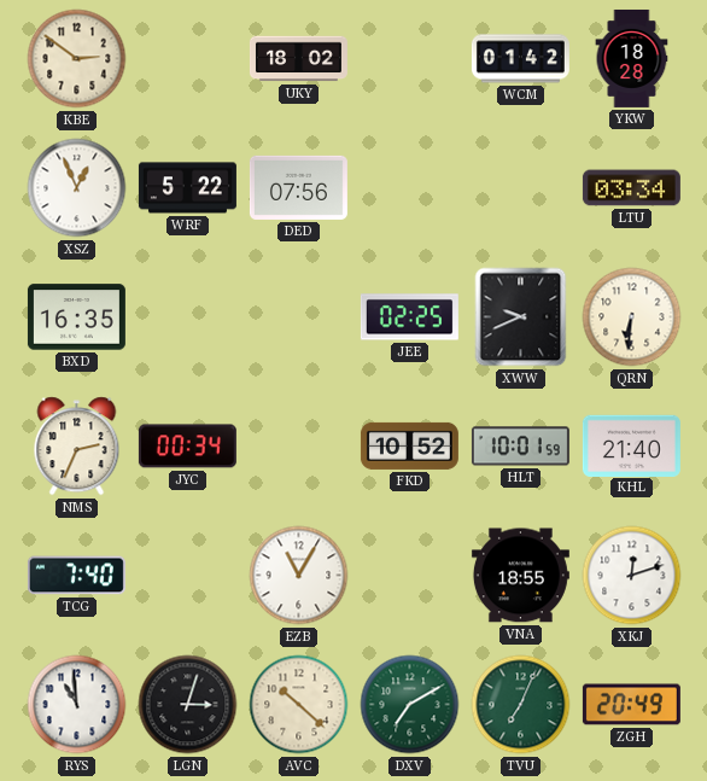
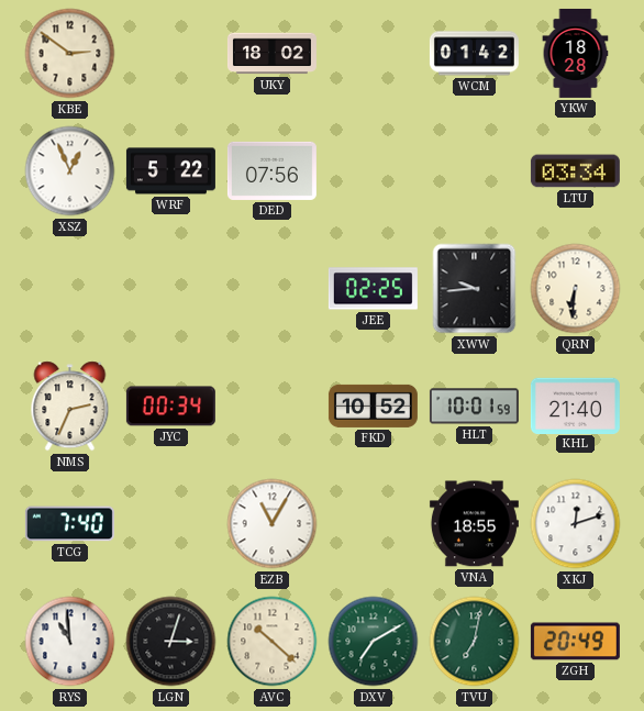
BXD: 16:35 -> none
XWW: 9:41 -> 9:44
TVU: 7:04 -> 7:02
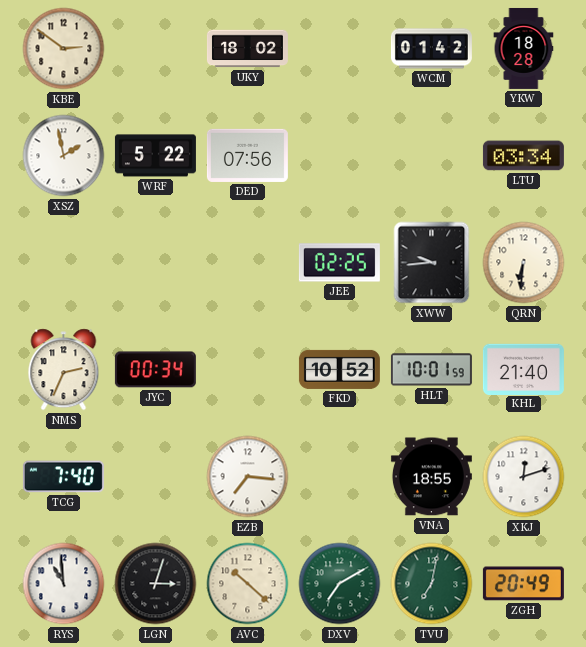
XSZ: 12:56 -> 1:58
EZB: 11:05 -> 7:16
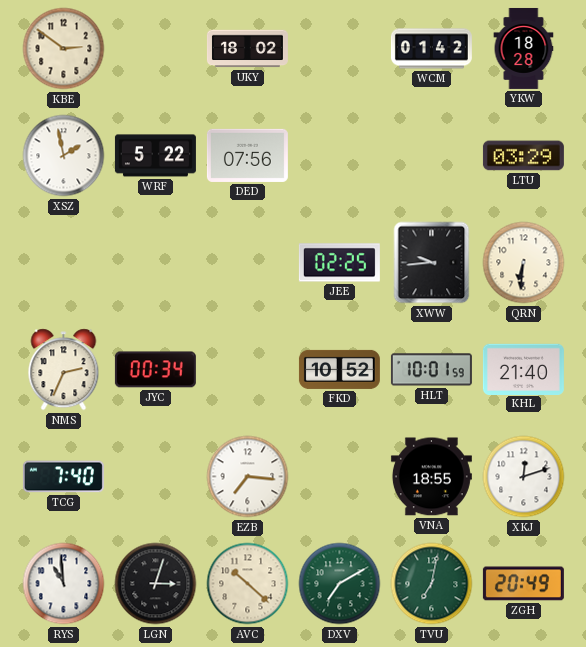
LTU: 03:34 -> 03:29
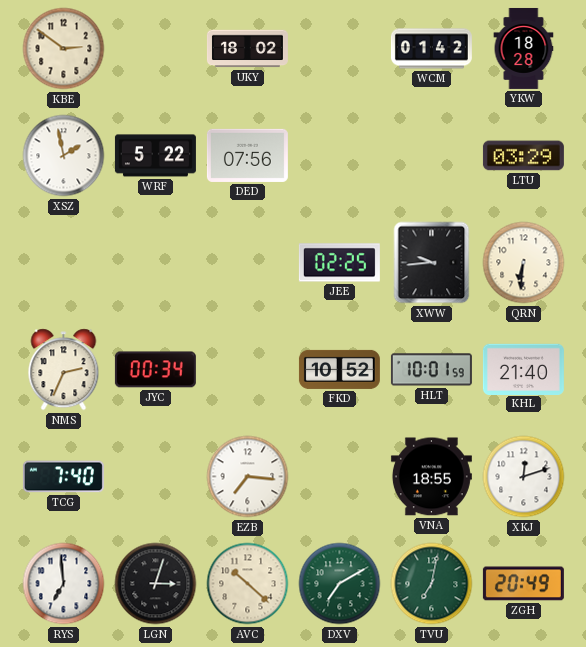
RYS: 10:59 -> 6:59
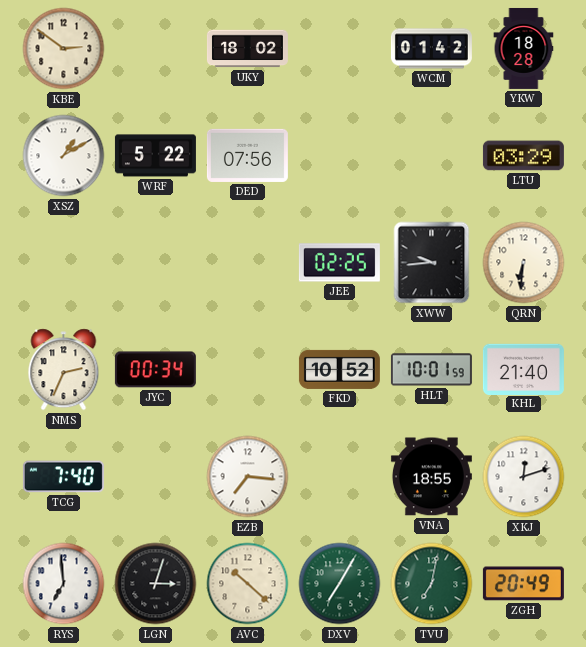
XSZ: 1:58 -> 1:10
DXV: 7:10 -> 7:05
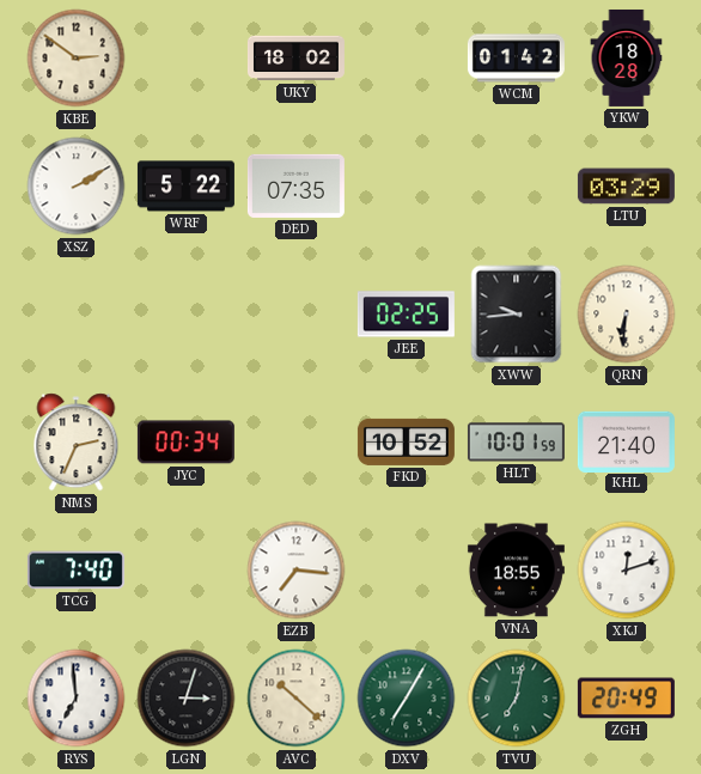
XSZ: 1:10 -> 2:10
DED: 07:56 -> 07:35
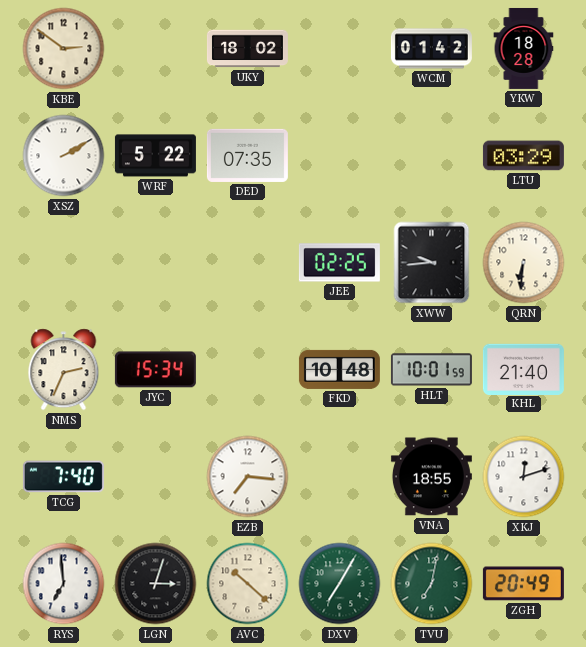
JYC: 00:34 -> 15:34
FKD: 10:52 -> 10:48
